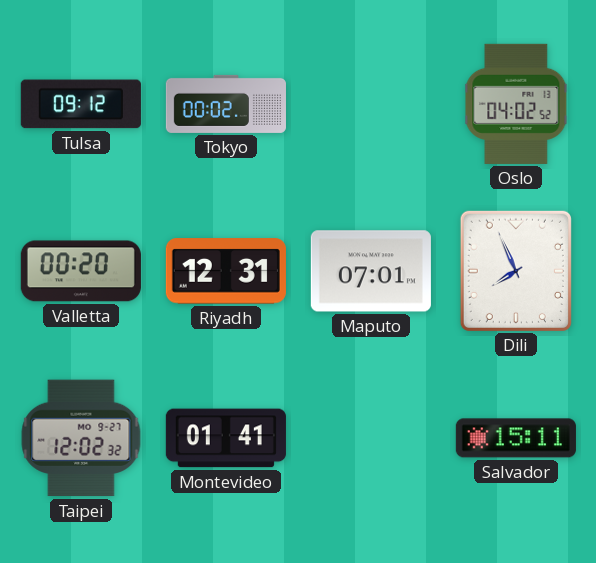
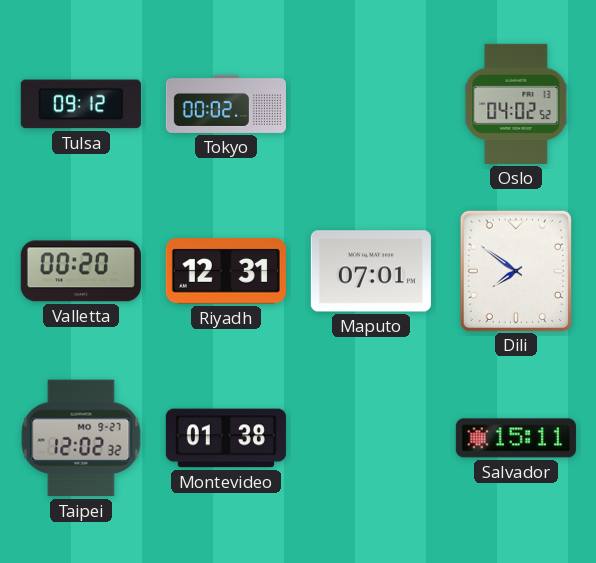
Dili: 7:56 -> 7:51
Montevideo: 01:41 -> 01:38
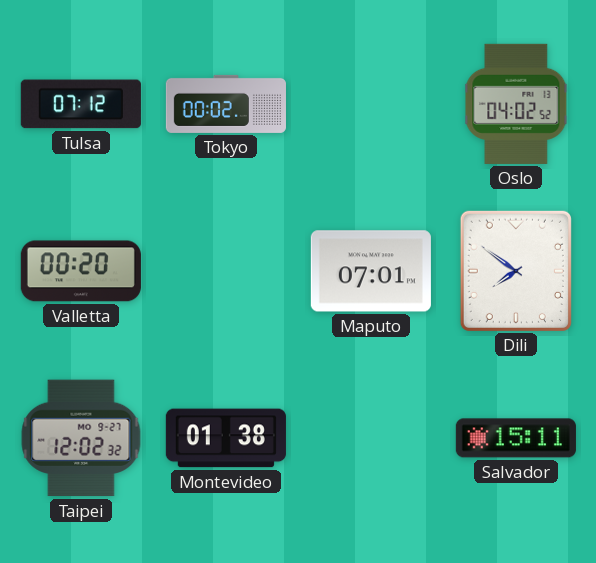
Tulsa: 09:12 -> 07:12
Riyadh: 12:31 -> none
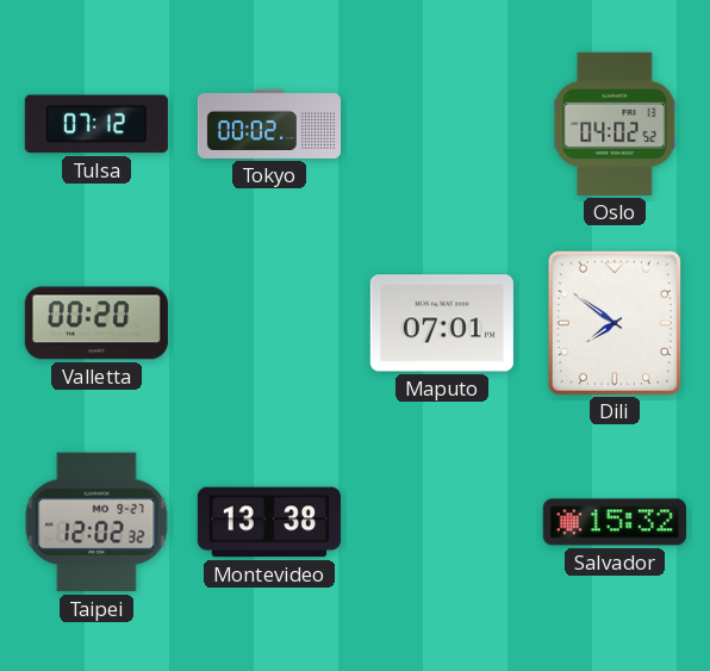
Montevideo: 01:38 -> 13:38
Salvador: 15:11 -> 15:32
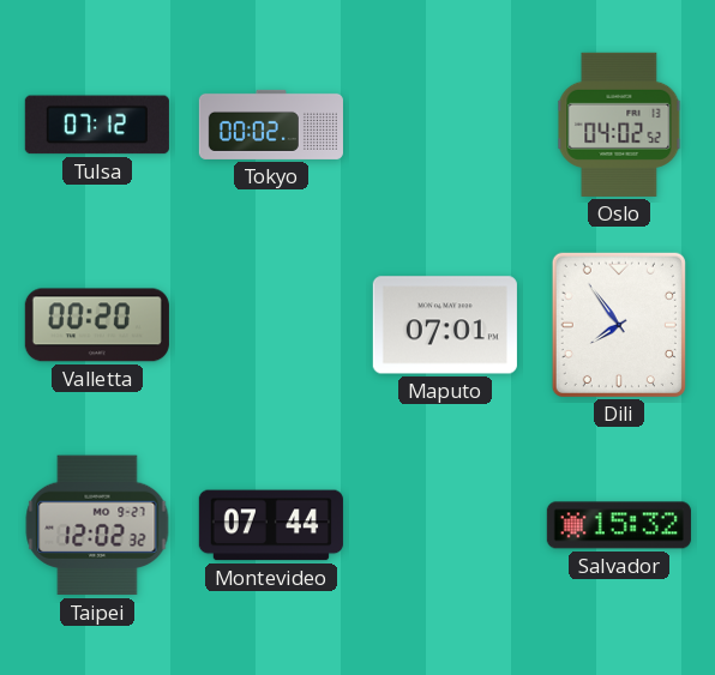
Dili: 7:51 -> 7:54
Montevideo: 13:38 -> 07:44
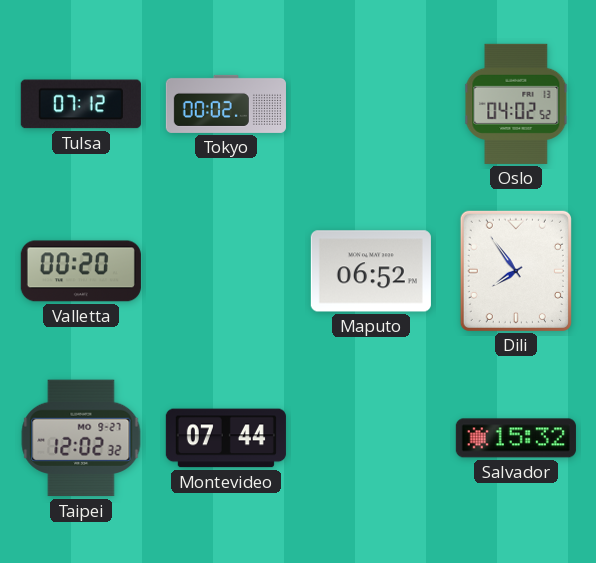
Maputo: 07:01 -> 06:52
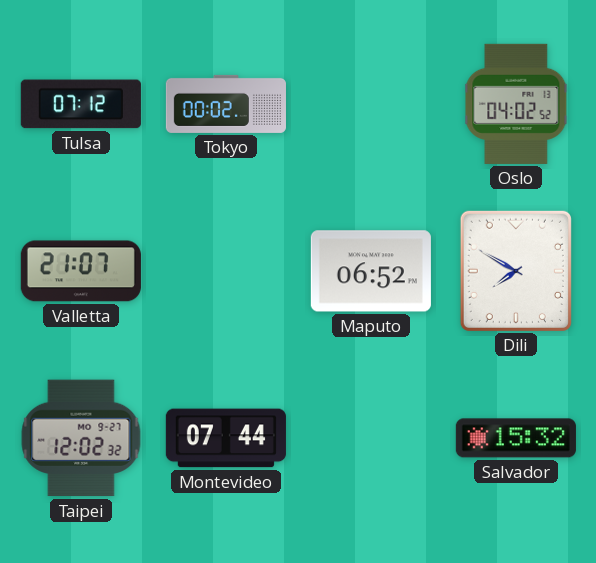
Valletta: 00:20 -> 21:07
Dili: 7:54 -> 7:50
